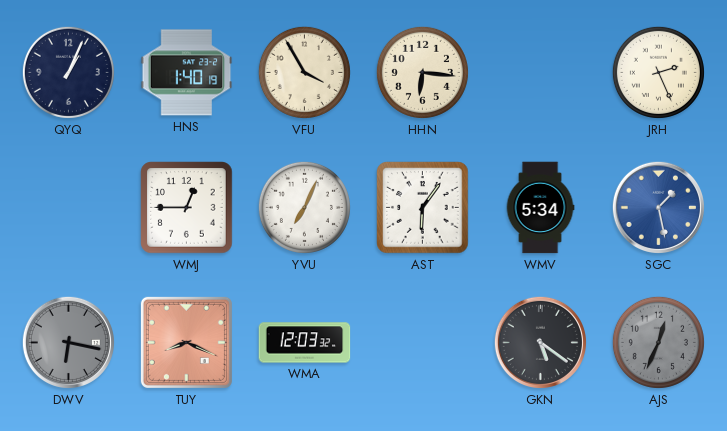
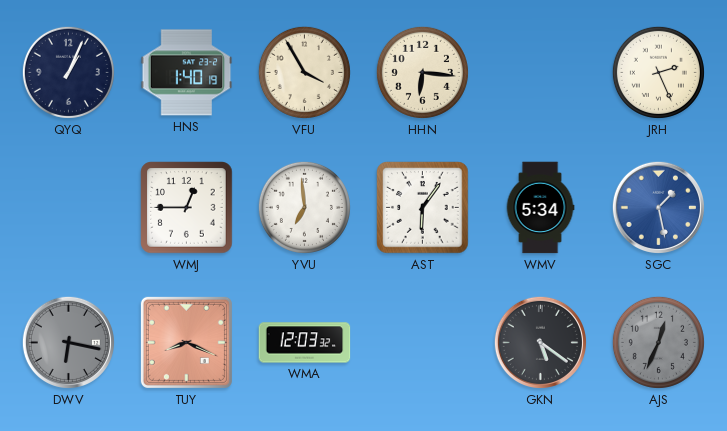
YVU: 7:04 -> 6:59
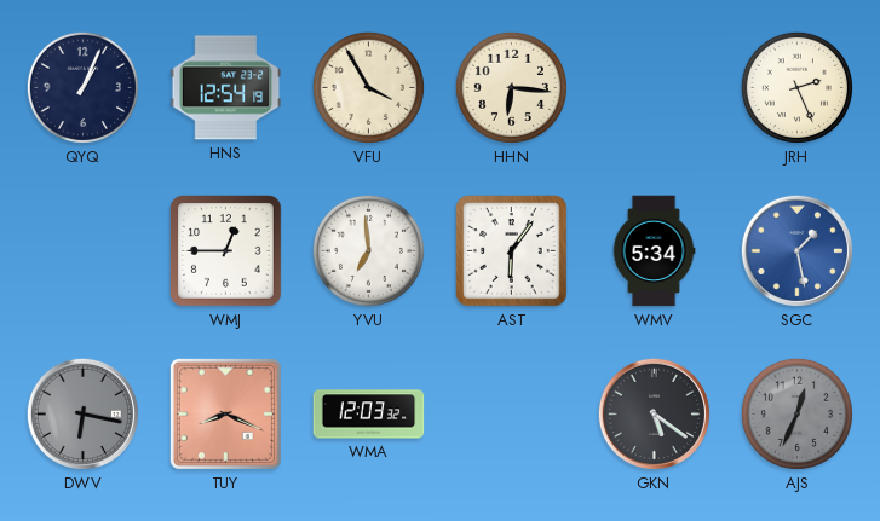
HNS: 1:40 -> 12:54
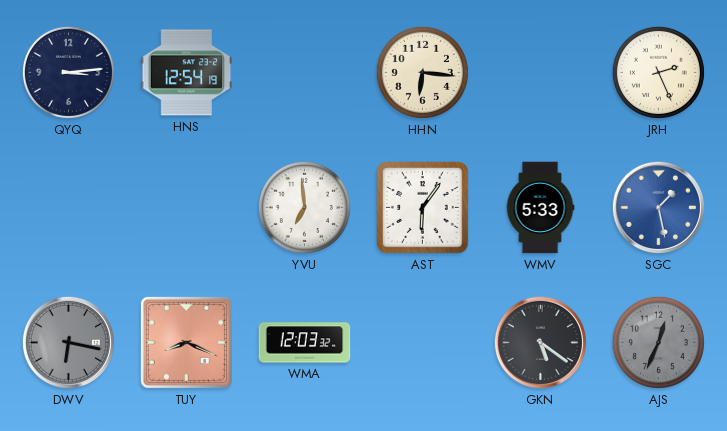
QYQ: 1:04 -> 3:14
VFU: 3:55 -> none
WMJ: 12:45 -> none
WMV: 5:34 -> 5:33
